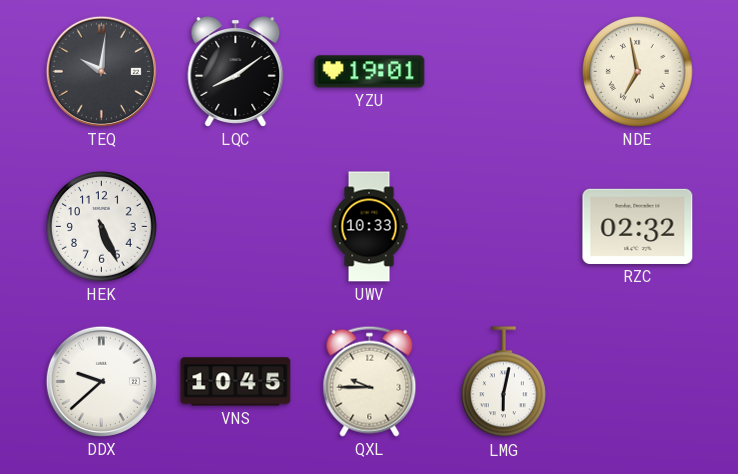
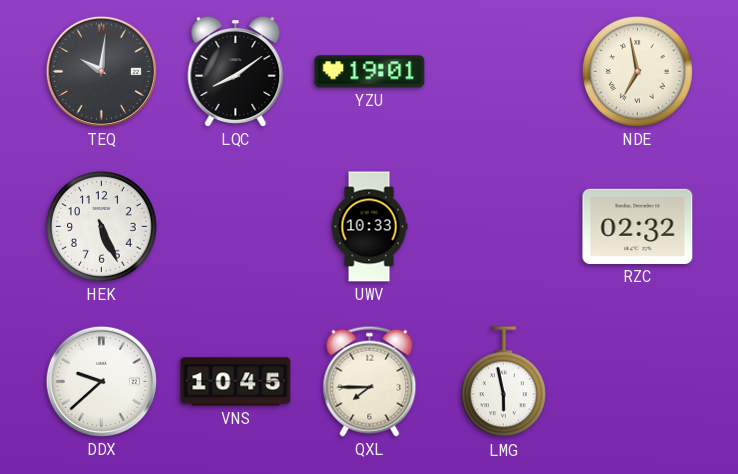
QXL: 9:45 -> 7:45
LMG: 6:02 -> 5:58
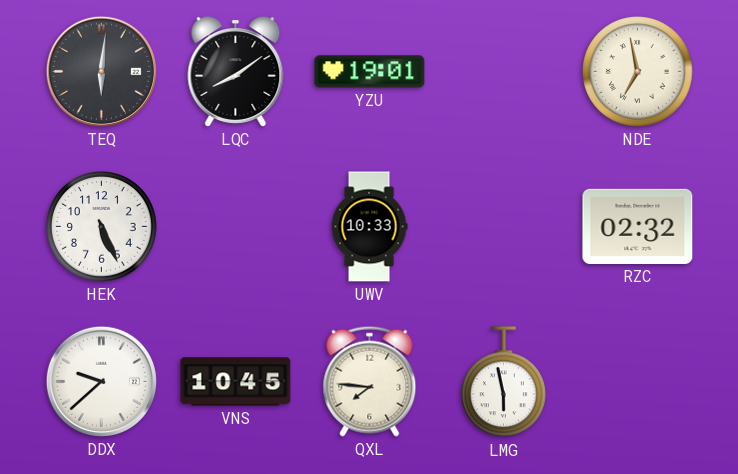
TEQ: 10:01 -> 6:01
QXL: 7:45 -> 7:46
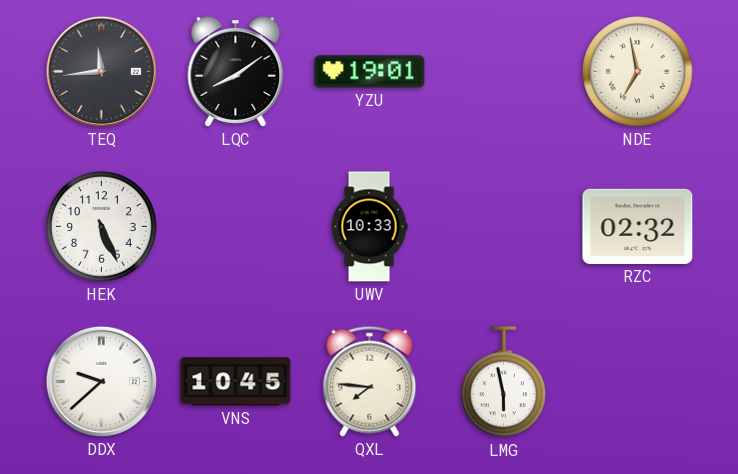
TEQ: 6:01 -> 11:44
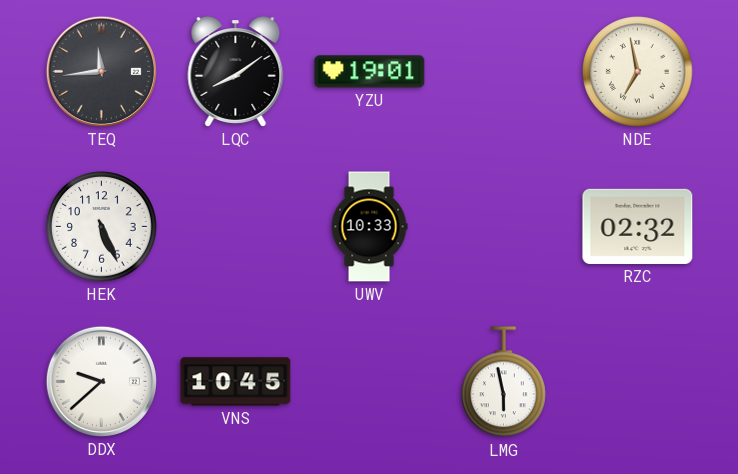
QXL: 7:46 -> none
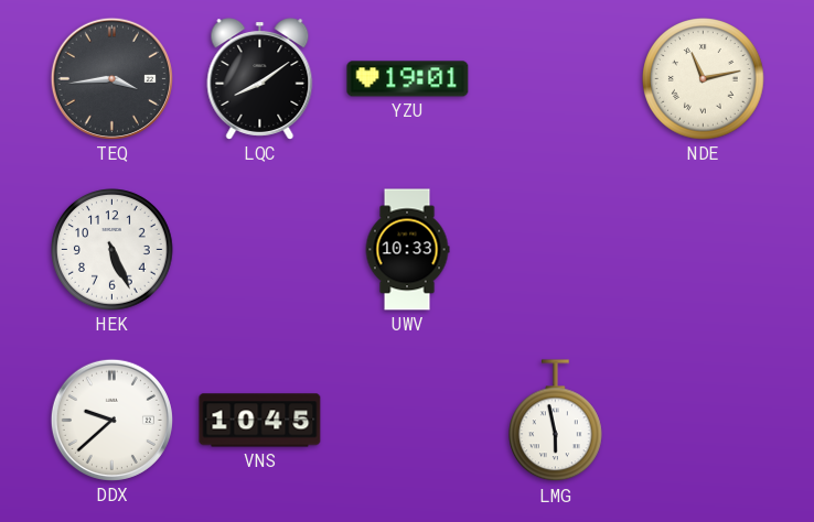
TEQ: 11:44 -> 3:44
NDE: 6:58 -> 11:13
RZC: 02:32 -> none
